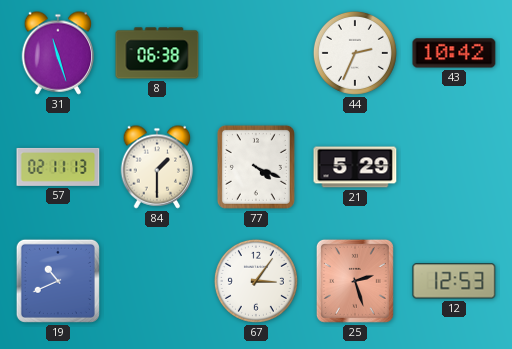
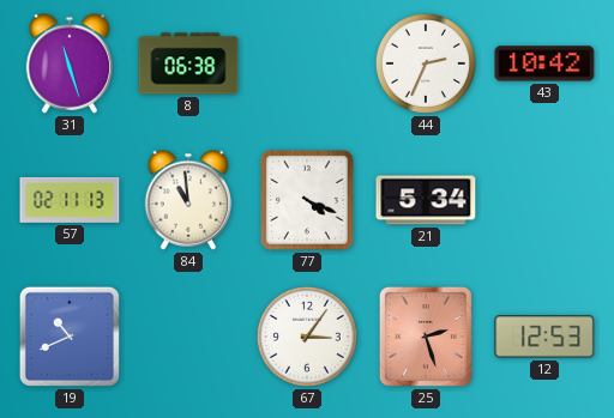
84: 1:30 -> 10:59
21: 5:29 -> 5:34
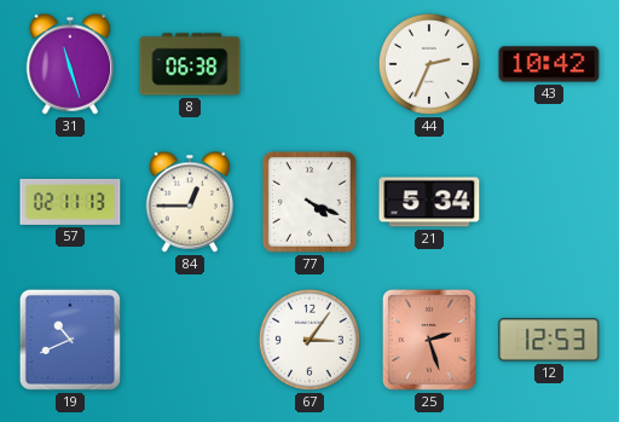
84: 10:59 -> 12:45
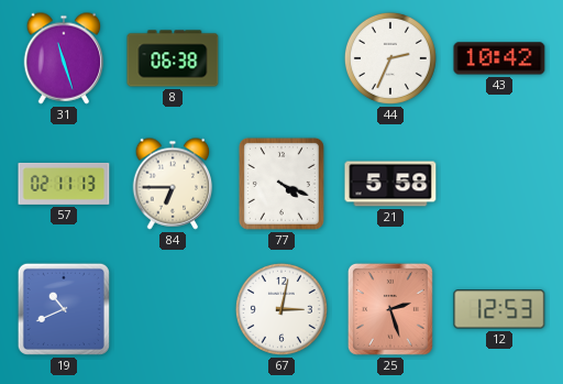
84: 12:45 -> 6:45
21: 5:34 -> 5:58
67: 3:06 -> 3:02
